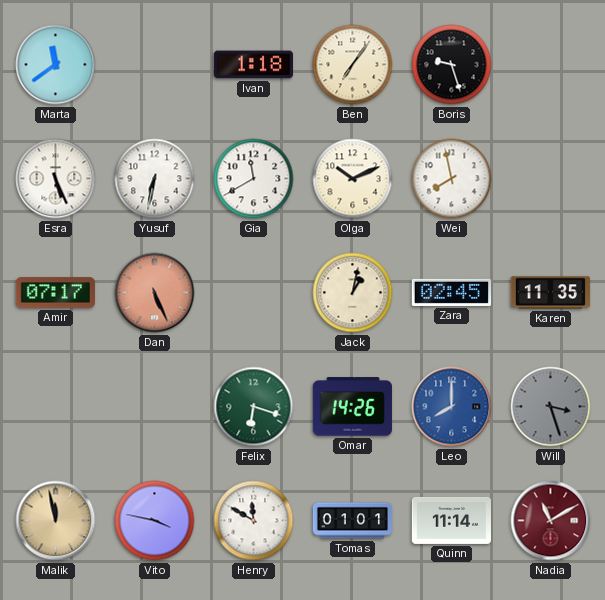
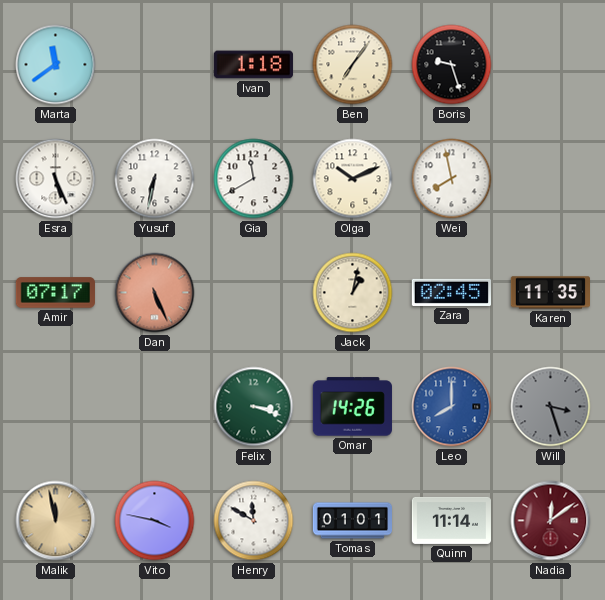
Felix: 6:18 -> 3:18
Nadia: 11:10 -> 12:09
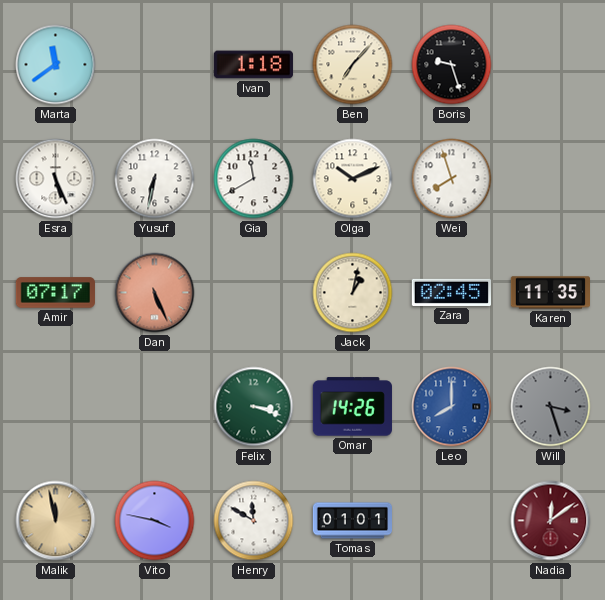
Ben: 7:06 -> 7:07
Wei: 7:58 -> 7:57
Quinn: 11:14 -> none
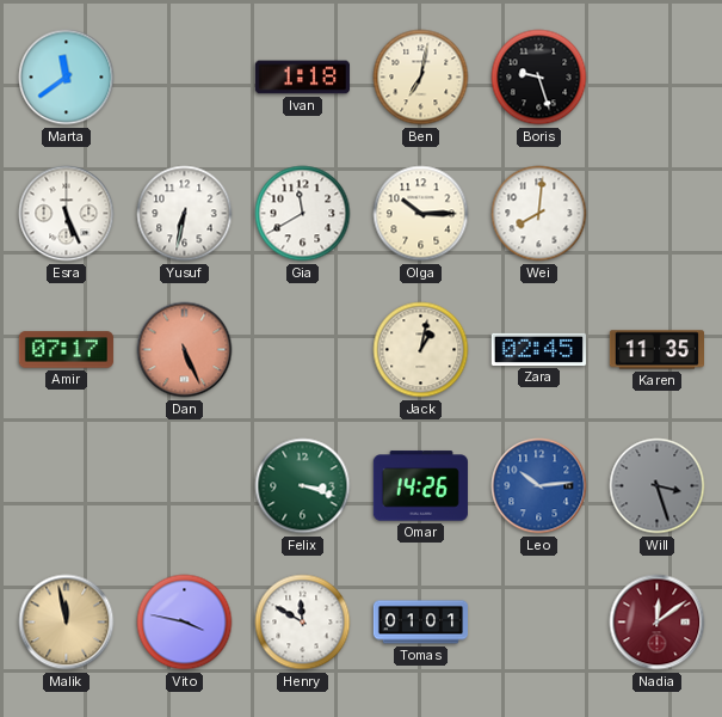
Ben: 7:07 -> 7:02
Olga: 10:11 -> 10:15
Wei: 7:57 -> 8:01
Leo: 8:00 -> 10:14
